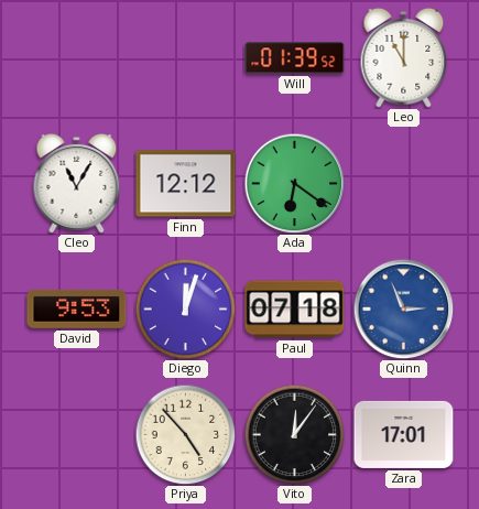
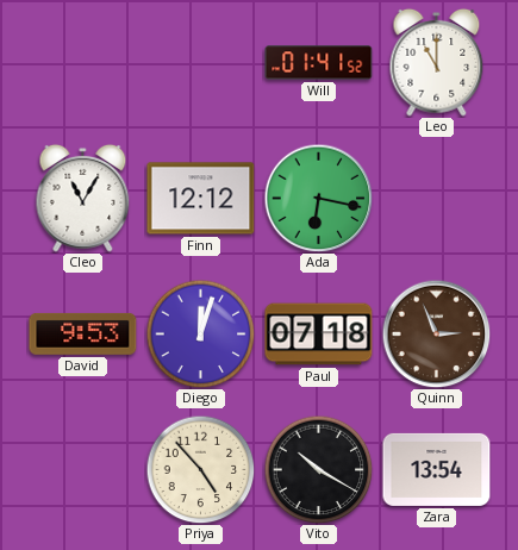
Will: 01:39 -> 01:41
Ada: 6:21 -> 6:17
Quinn dial: blue -> brown
Vito: 12:06 -> 10:20
Zara: 17:01 -> 13:54
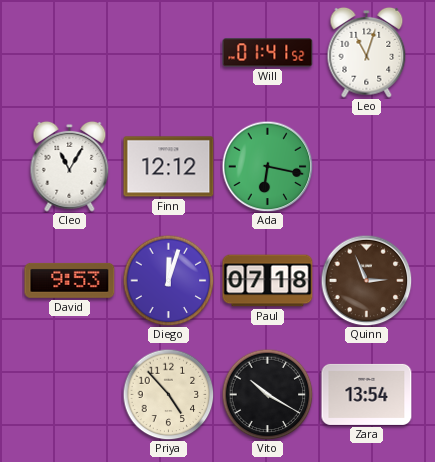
Leo: 11:00 -> 11:03
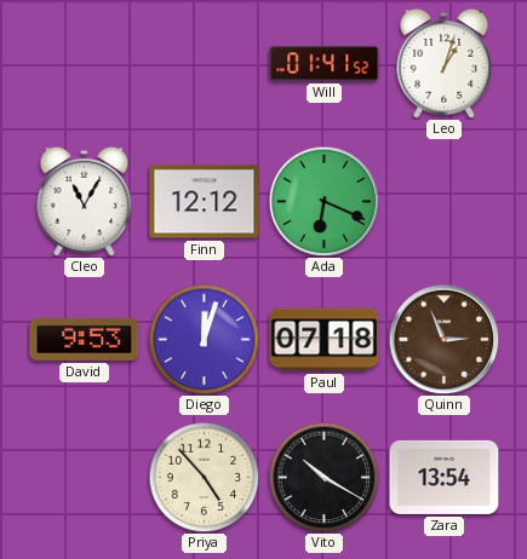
Leo: 11:03 -> 1:03
Ada: 6:17 -> 6:19
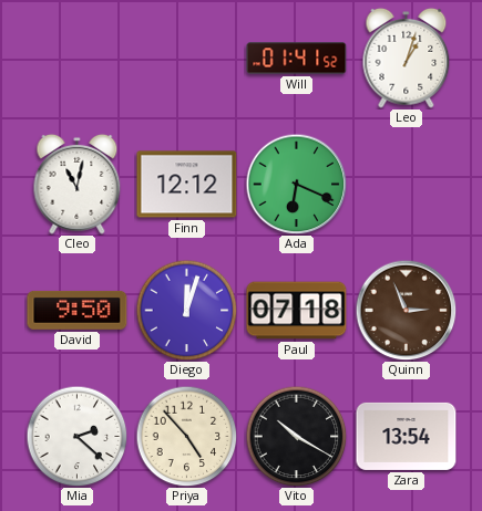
Cleo: 11:05 -> 11:02
David: 9:53 -> 9:50
Mia: none -> 2:22
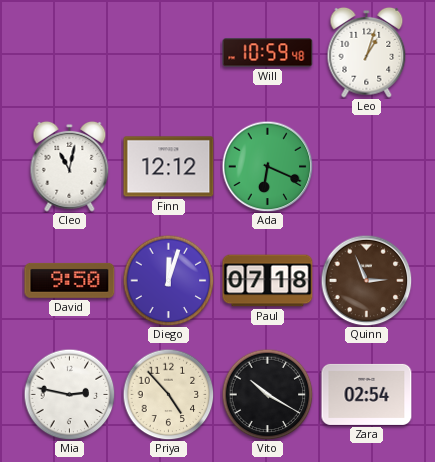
Will: 01:41 -> 10:59
Mia: 2:22 -> 2:47
Zara: 13:54 -> 02:54
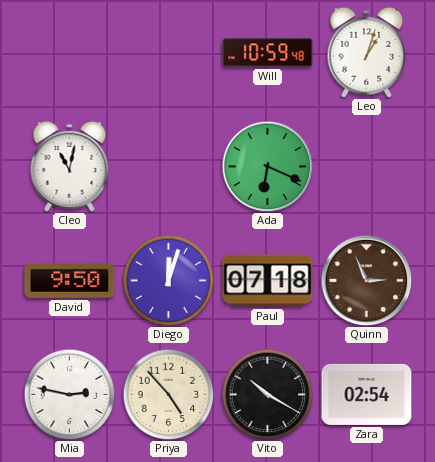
Finn: 12:12 -> none
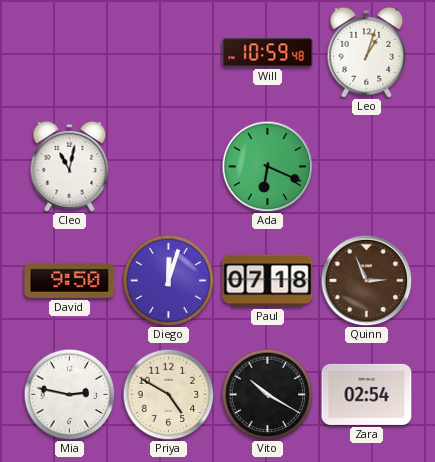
Priya: 4:53 -> 4:50
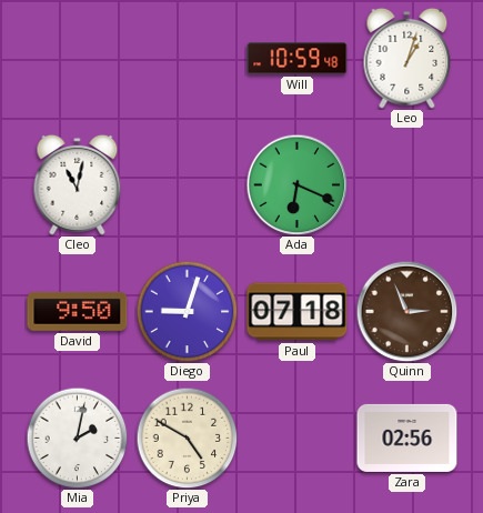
Diego: 12:03 -> 9:03
Mia: 2:47 -> 2:02
Vito: 10:20 -> none
Zara: 02:54 -> 02:56
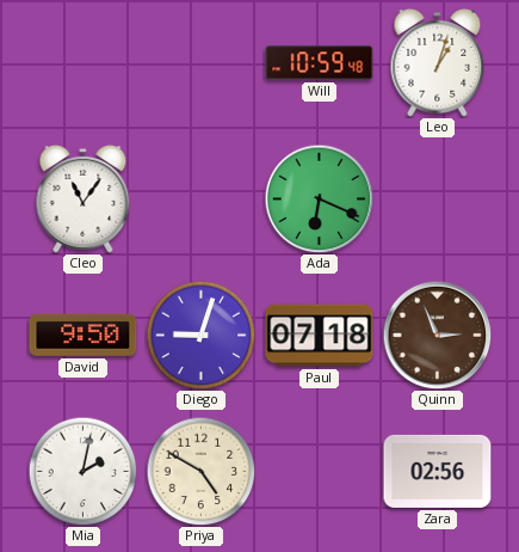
Cleo: 11:02 -> 11:06
